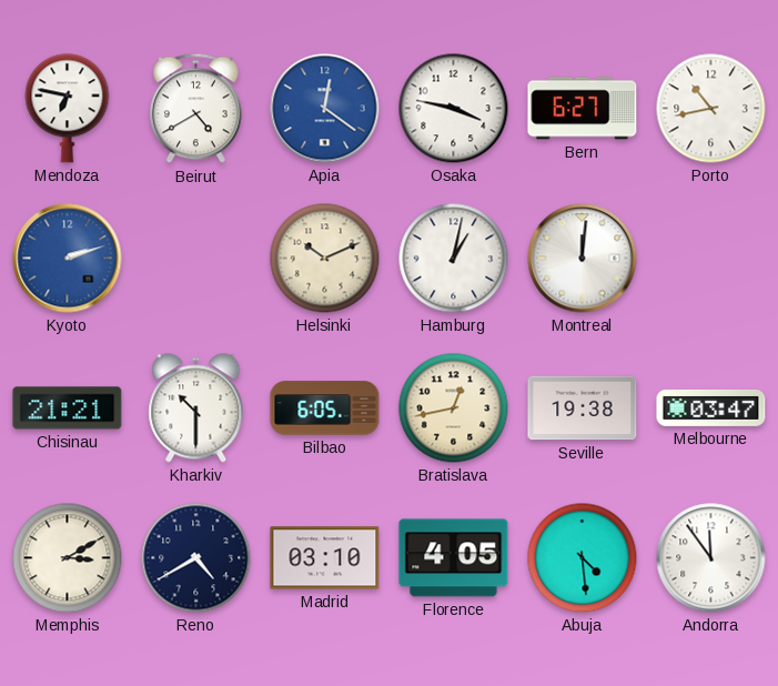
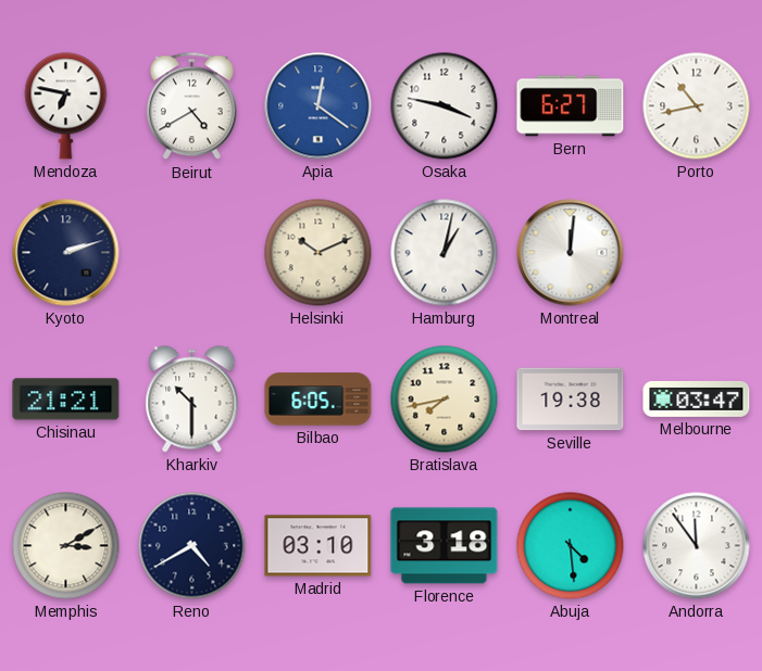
Kyoto dial: blue -> navy
Bratislava: 12:43 -> 7:43
Florence: 4:05 -> 3:18
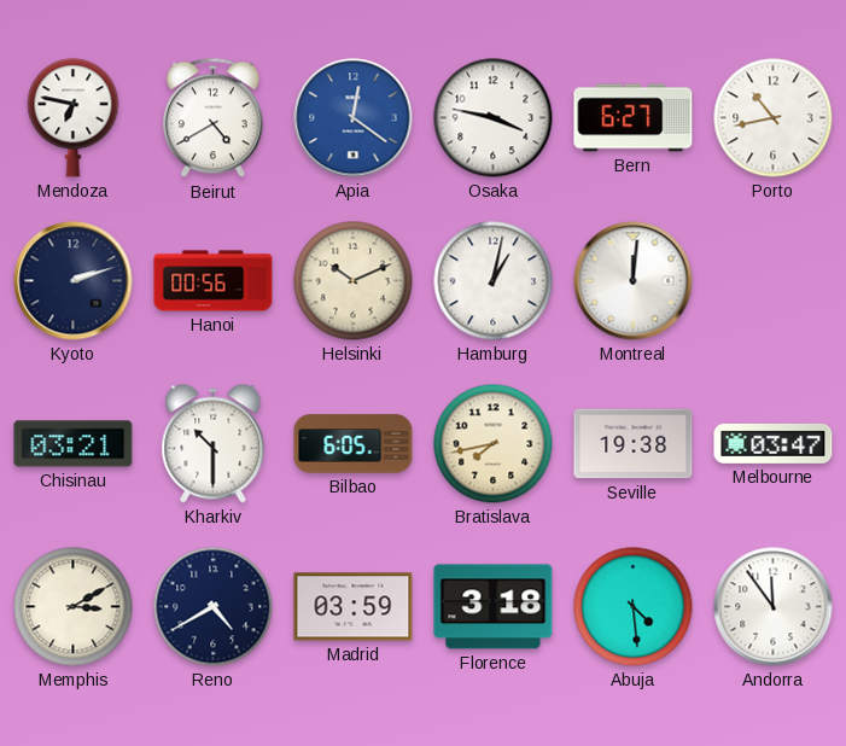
Hanoi: none -> 00:56
Chisinau: 21:21 -> 03:21
Madrid: 03:10 -> 03:59
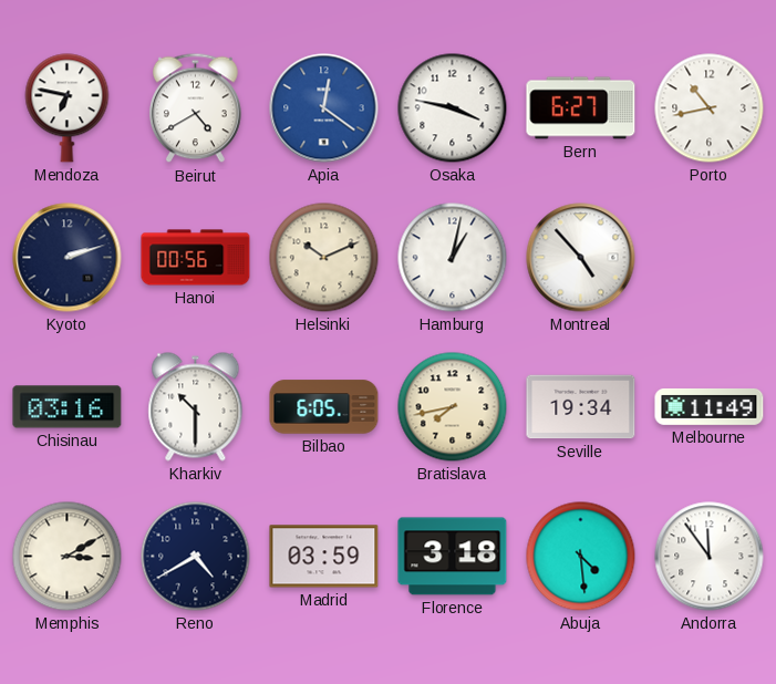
Montreal: 12:01 -> 4:53
Chisinau: 03:21 -> 03:16
Seville: 19:38 -> 19:34
Melbourne: 03:47 -> 11:49
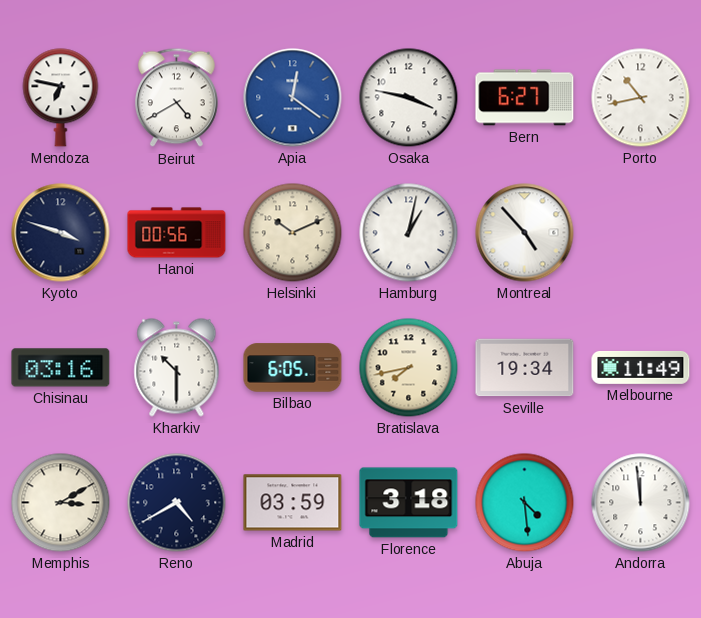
Kyoto: 2:12 -> 3:48
Andorra: 11:54 -> 11:59
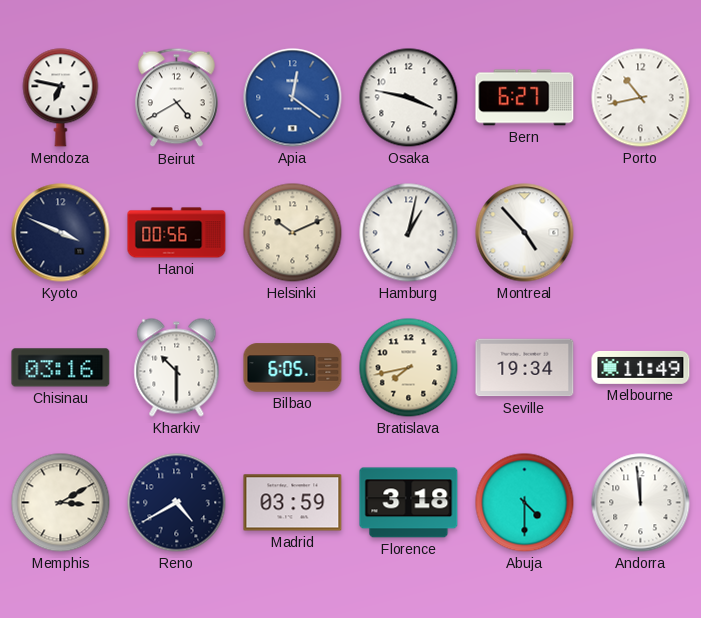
Kyoto: 3:48 -> 3:49
Abuja: 4:29 -> 4:30
